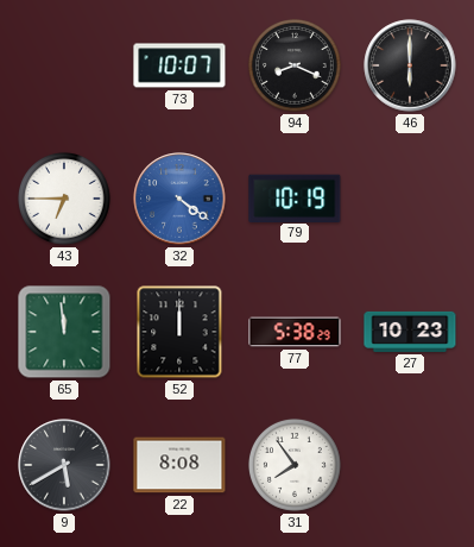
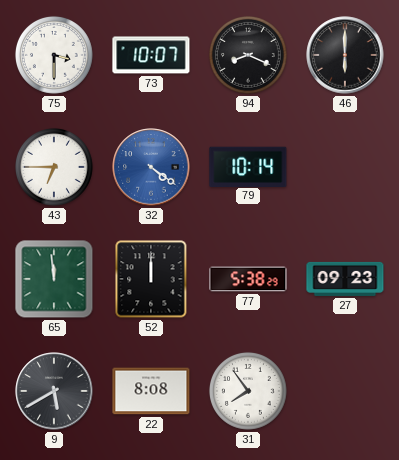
75: none -> 3:30
79: 10:19 -> 10:14
27: 10:23 -> 09:23
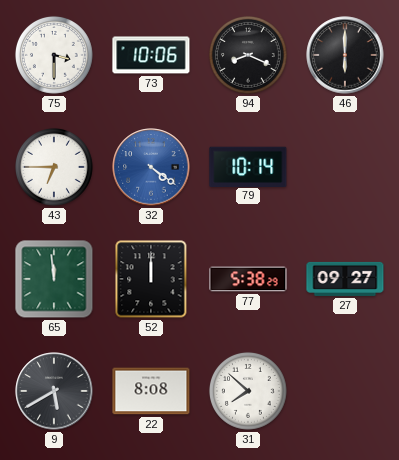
73: 10:07 -> 10:06
27: 09:23 -> 09:27
31: 7:54 -> 7:52
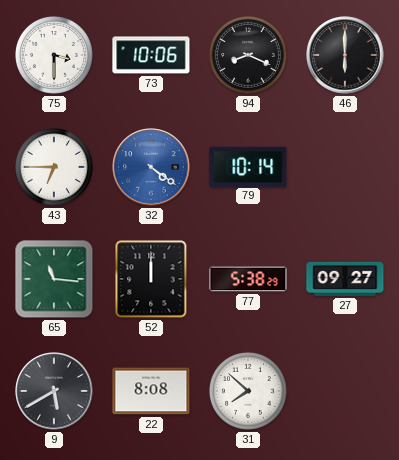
65: 11:59 -> 11:16
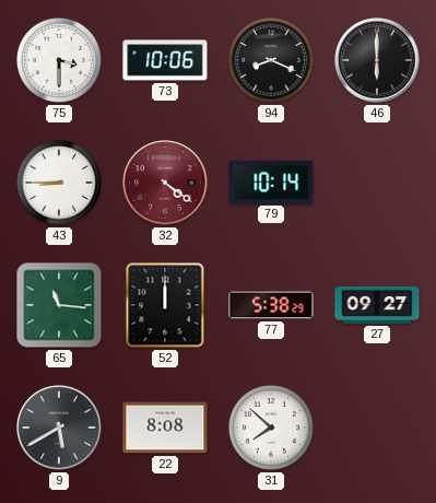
43: 6:45 -> 8:45
32 dial: blue -> burgundy
